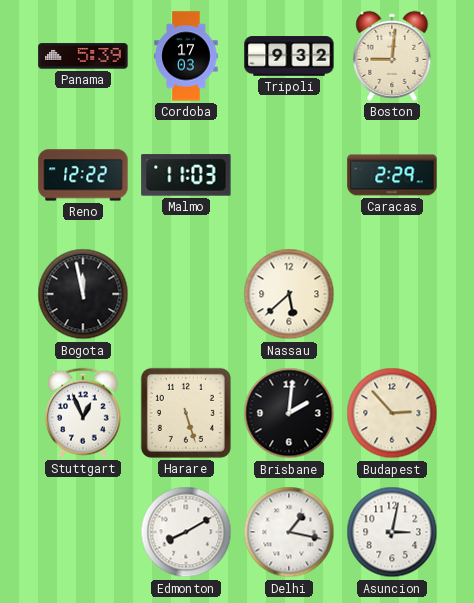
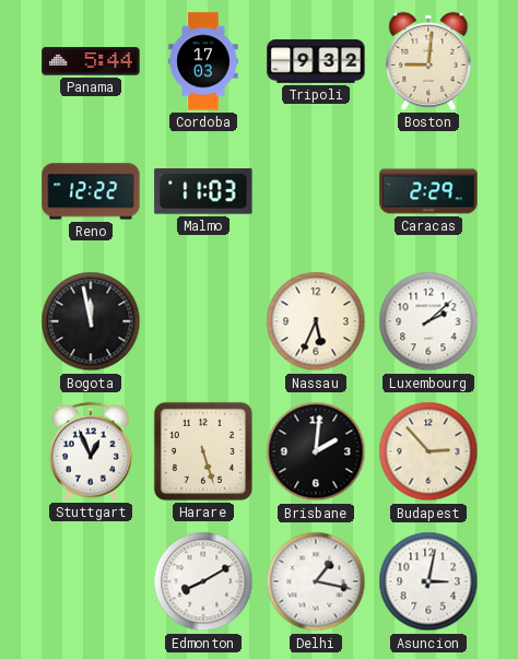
Panama: 5:39 -> 5:44
Nassau: 5:38 -> 5:34
Luxembourg: none -> 2:08
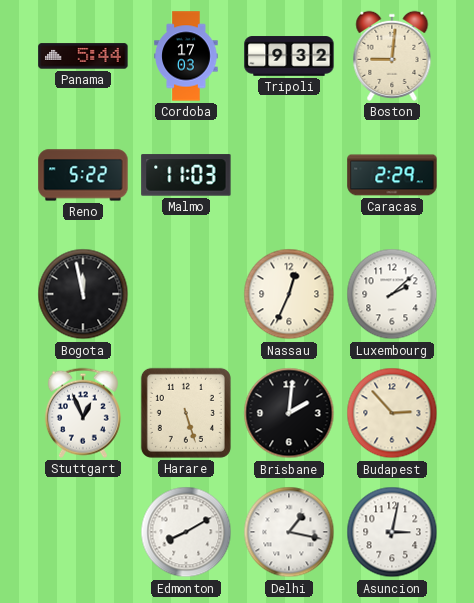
Reno: 12:22 -> 5:22
Nassau: 5:34 -> 12:34
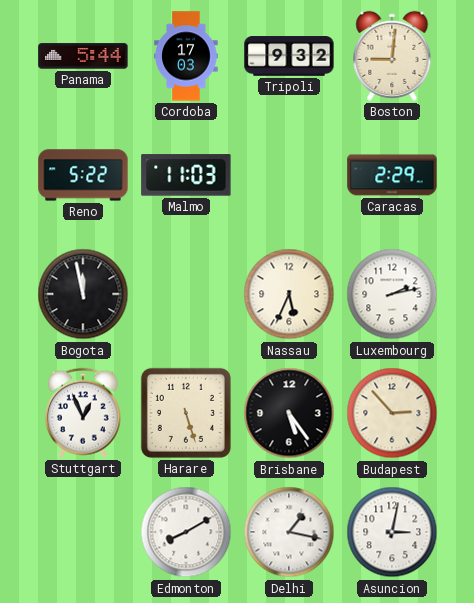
Nassau: 12:34 -> 5:34
Luxembourg: 2:08 -> 2:13
Brisbane: 2:01 -> 5:24
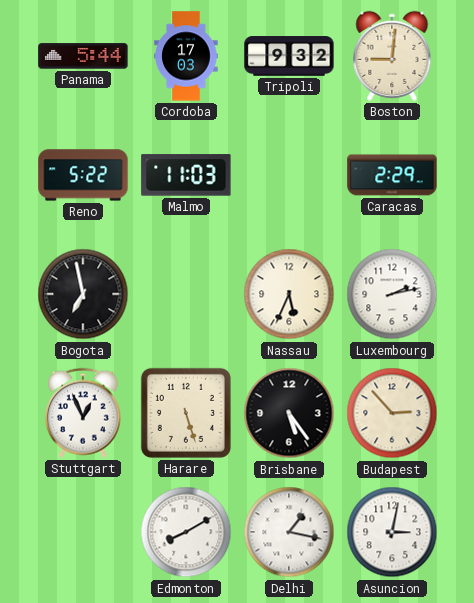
Bogota: 11:58 -> 6:58
